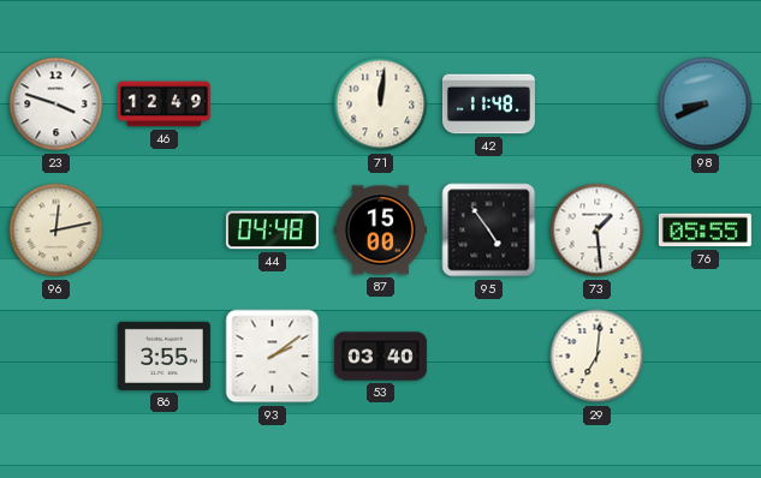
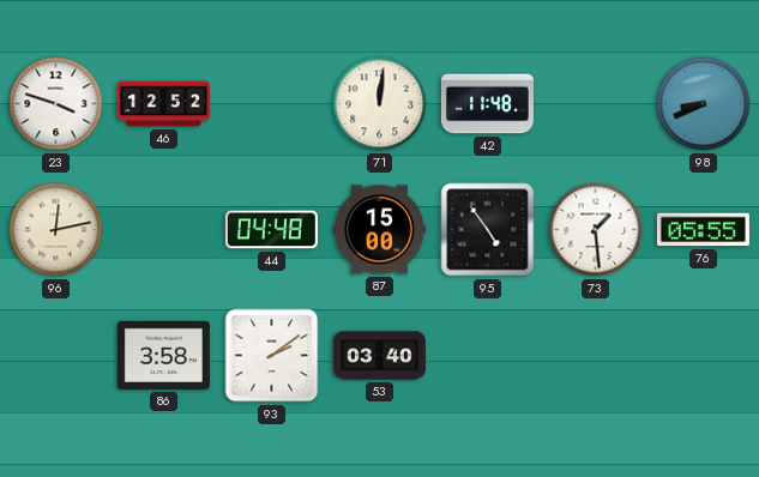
46: 12:49 -> 12:52
86: 3:55 -> 3:58
29: 7:01 -> none
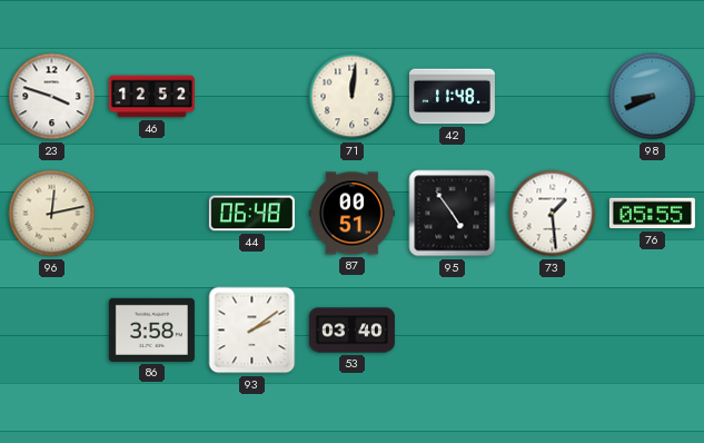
44: 04:48 -> 06:48
87: 15:00 -> 00:51
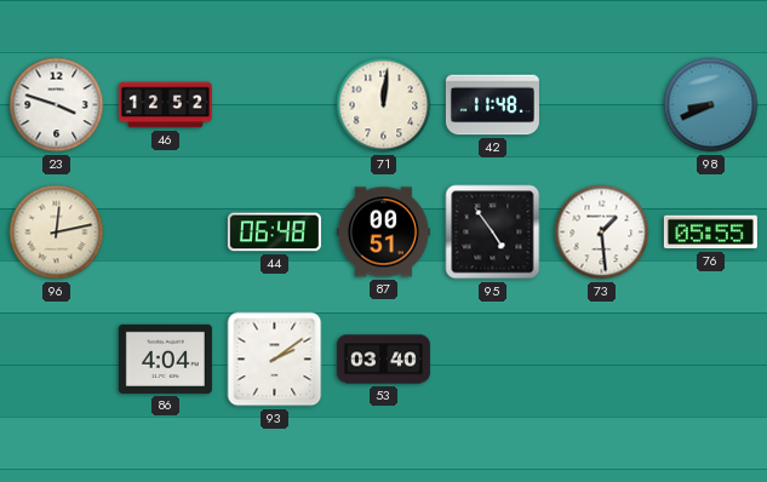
86: 3:58 -> 4:04
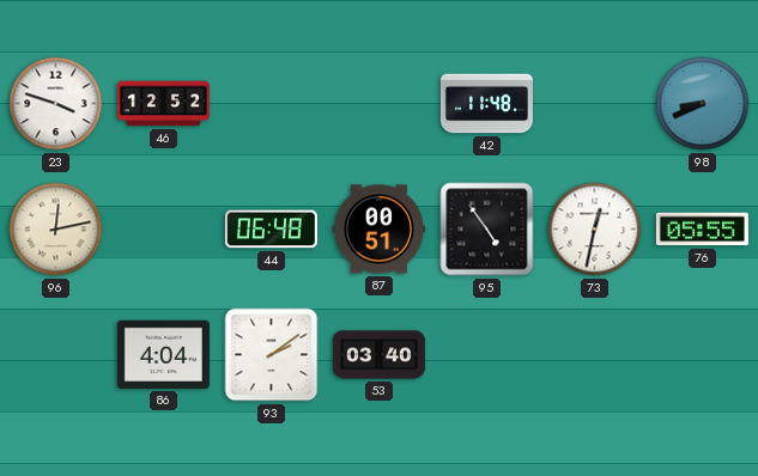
71: 12:01 -> none
73: 1:29 -> 12:32
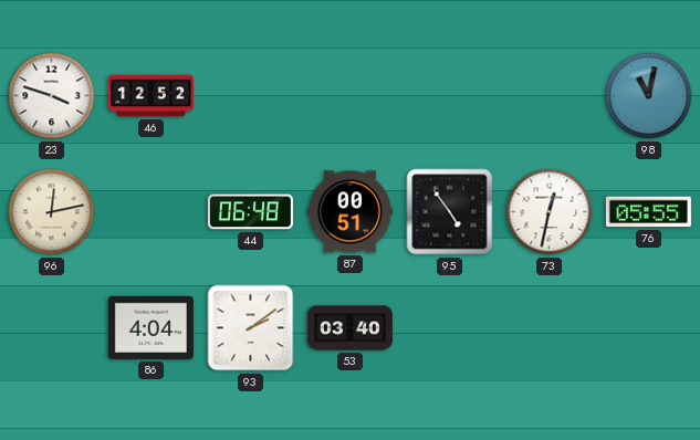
42: 11:48 -> none
98: 8:41 -> 11:02
